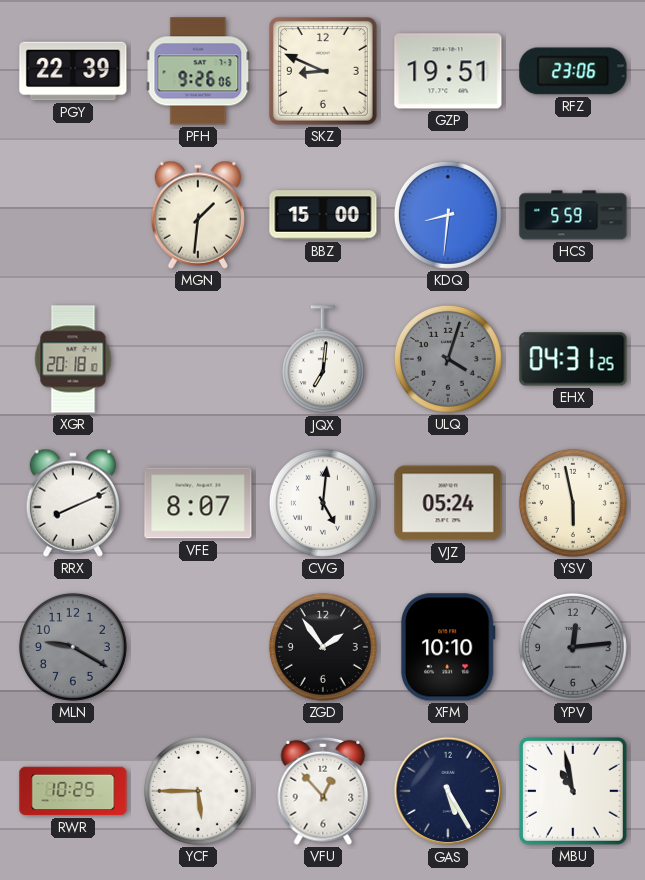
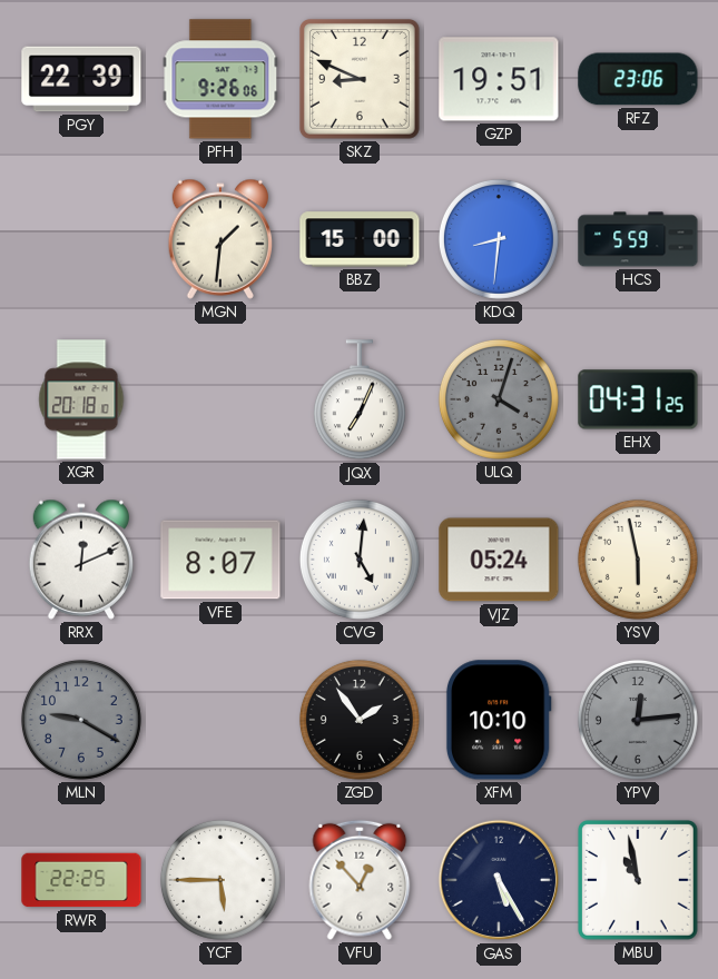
JQX: 7:01 -> 7:04
RRX: 8:11 -> 12:11
RWR: 10:25 -> 22:25
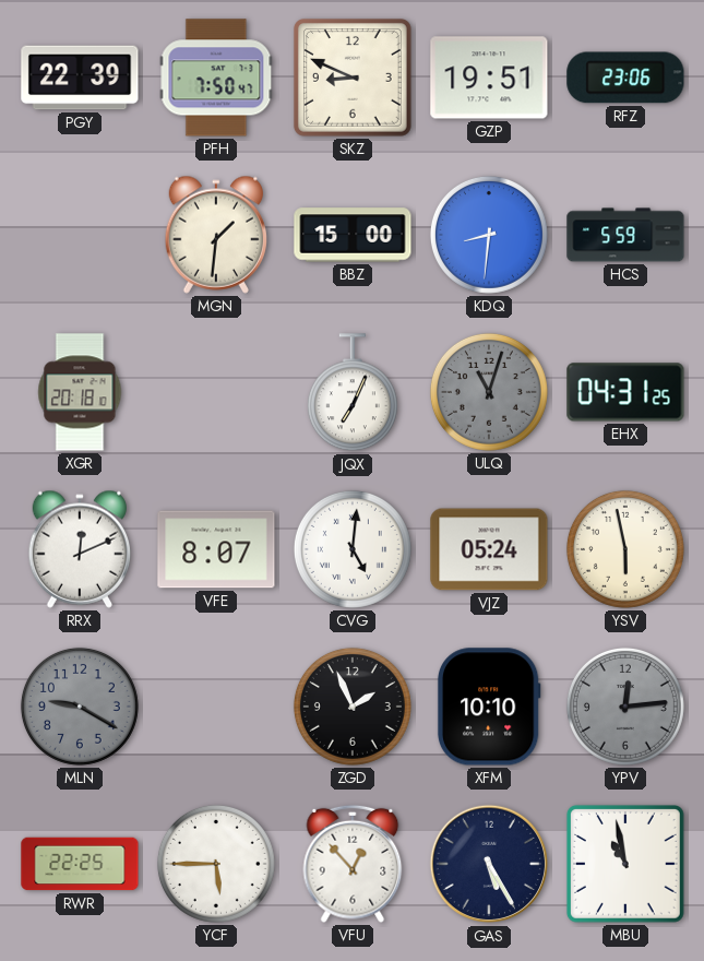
PFH: 9:26 -> 7:50
ULQ: 4:03 -> 11:03
ZGD: 1:54 -> 1:56
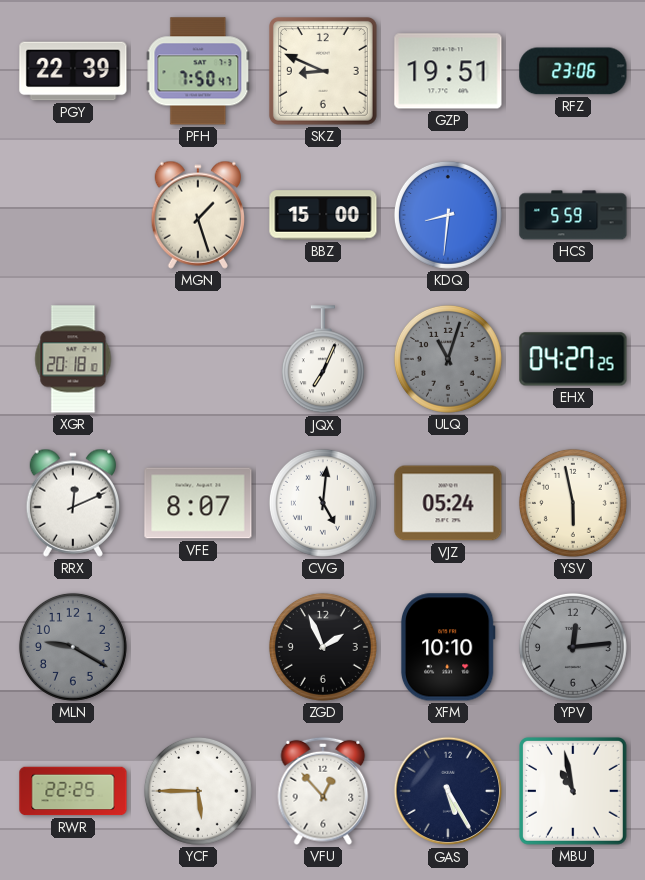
MGN: 1:31 -> 1:27
EHX: 04:31 -> 04:27
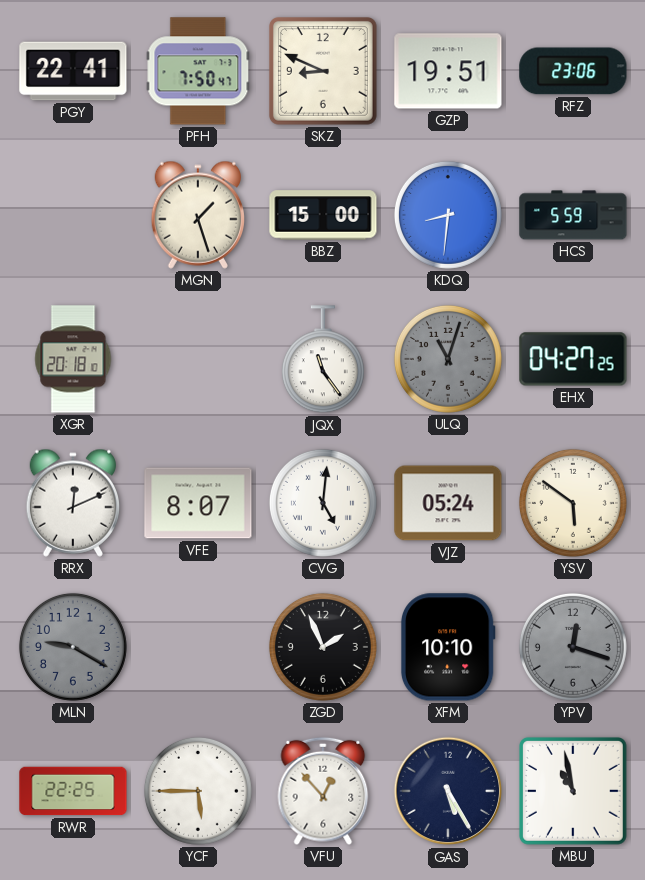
PGY: 22:39 -> 22:41
JQX: 7:04 -> 11:24
YSV: 5:58 -> 5:51
YPV: 12:14 -> 12:18
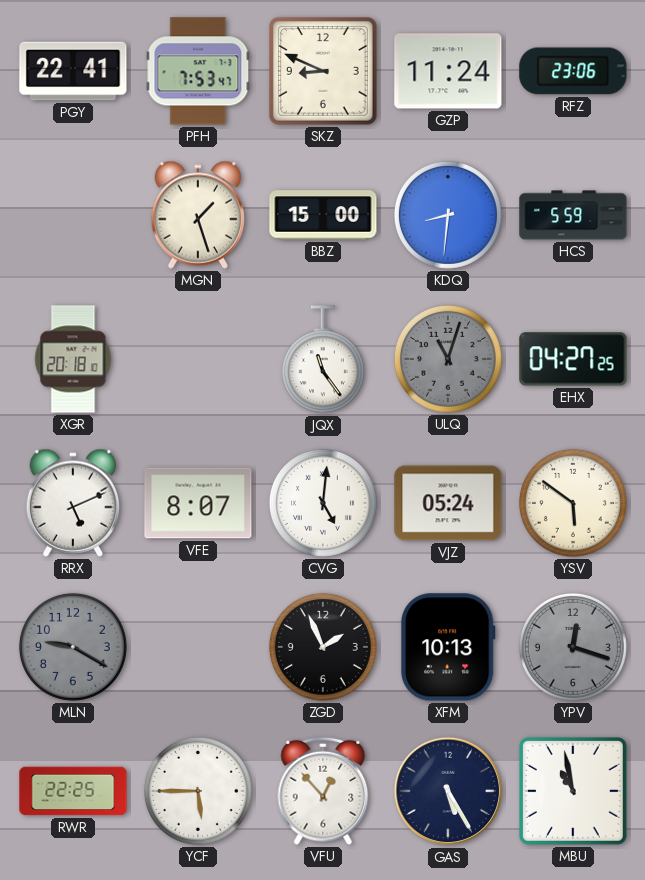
PFH: 7:50 -> 7:53
GZP: 19:51 -> 11:24
RRX: 12:11 -> 5:11
XFM: 10:10 -> 10:13
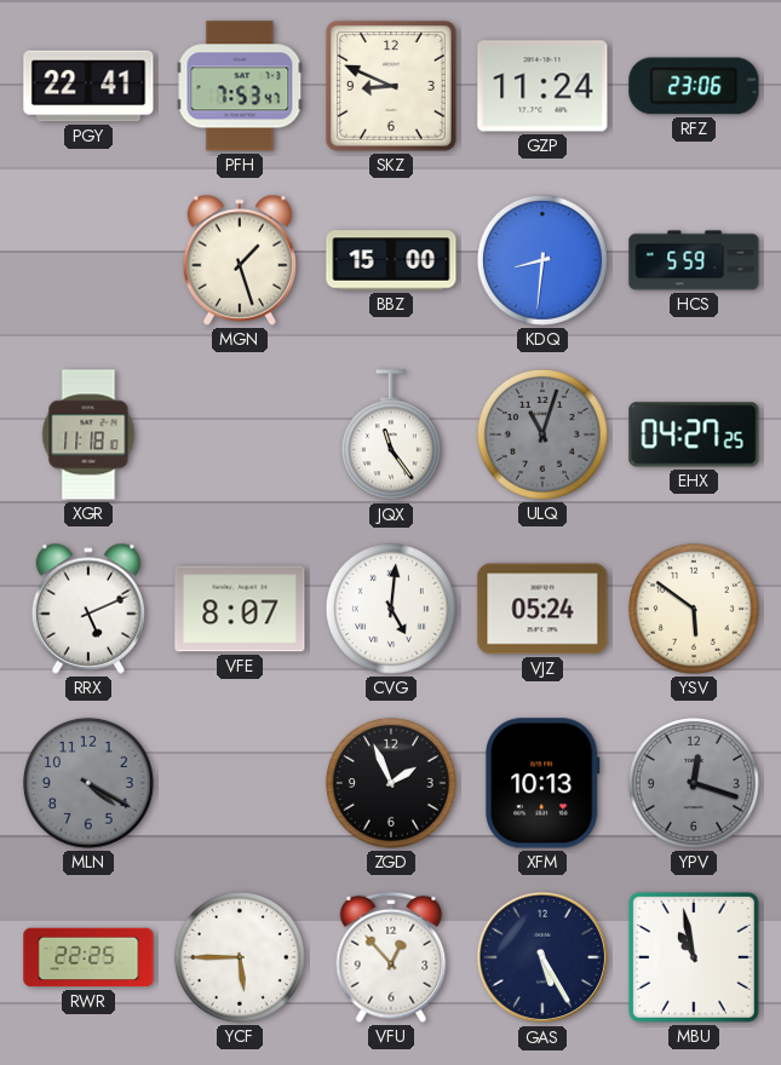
XGR: 20:18 -> 11:18
MLN: 9:20 -> 4:20
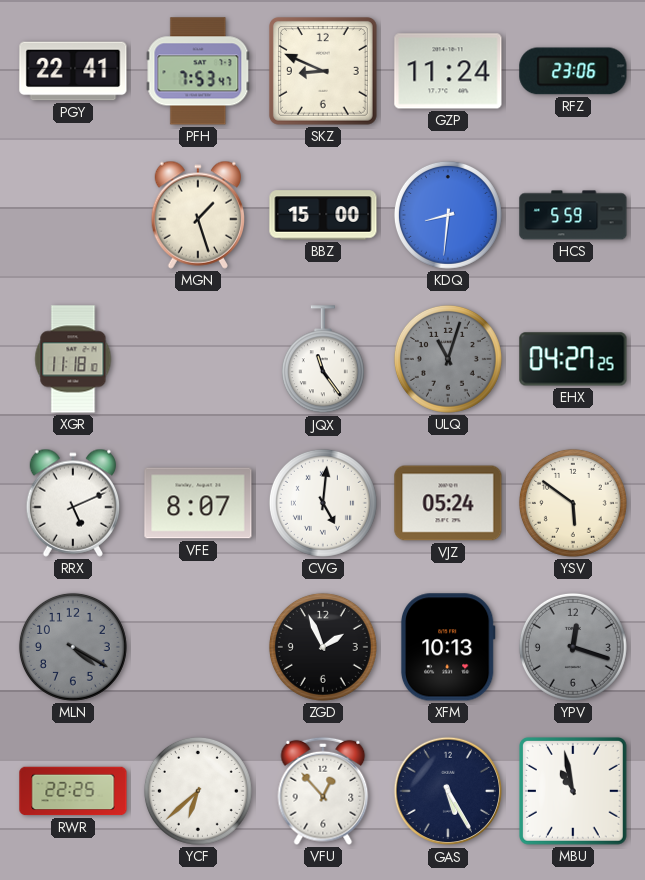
YCF: 5:45 -> 6:38
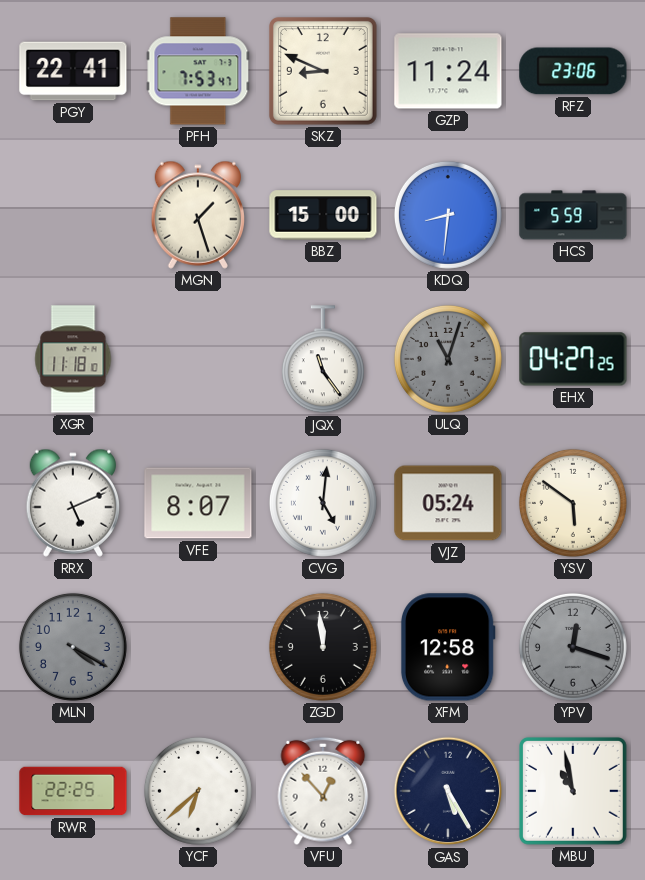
ZGD: 1:56 -> 11:59
XFM: 10:13 -> 12:58
